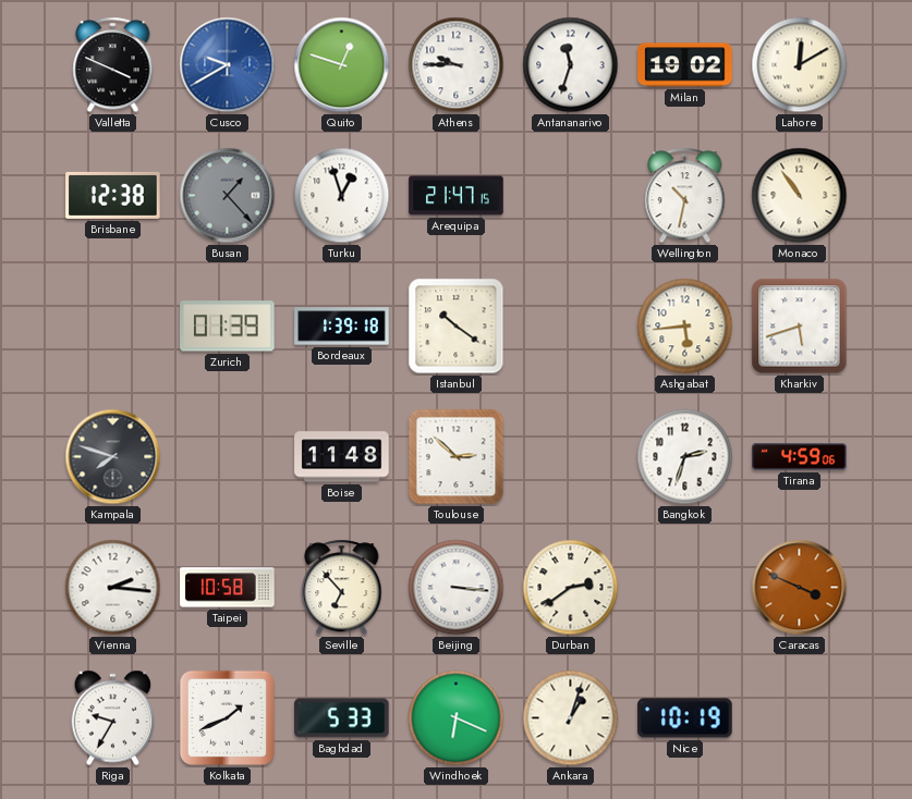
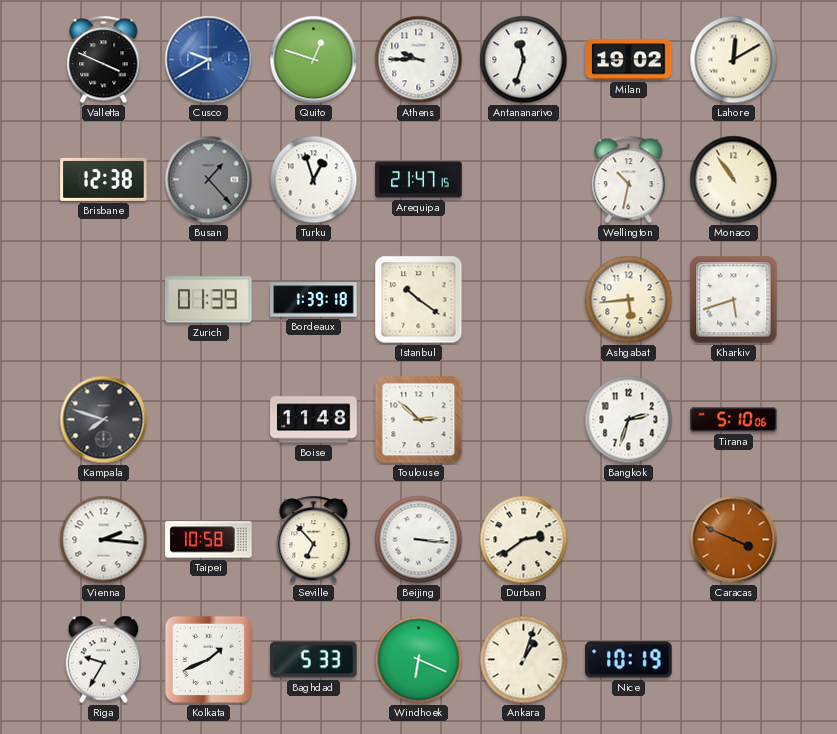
Tirana: 4:59 -> 5:10
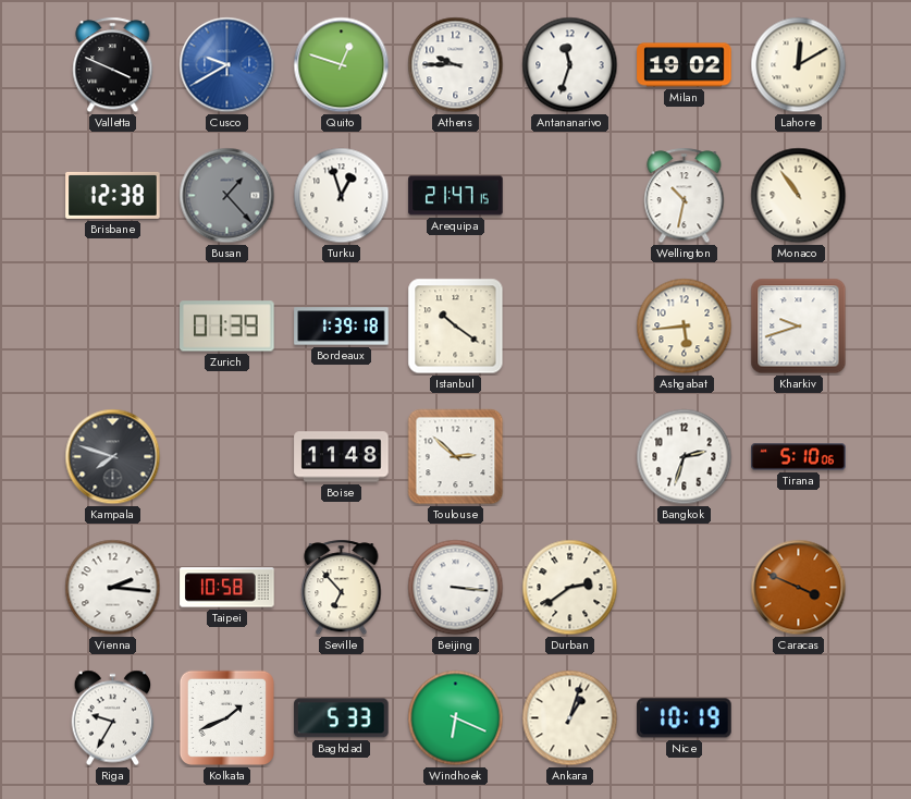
Kharkiv: 5:42 -> 9:42
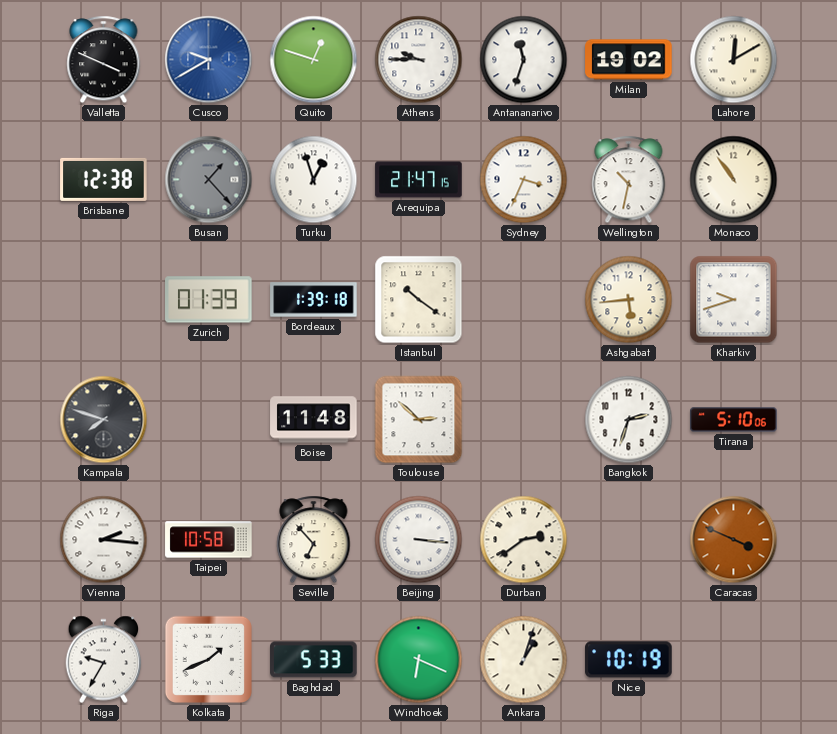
Sydney: none -> 3:34
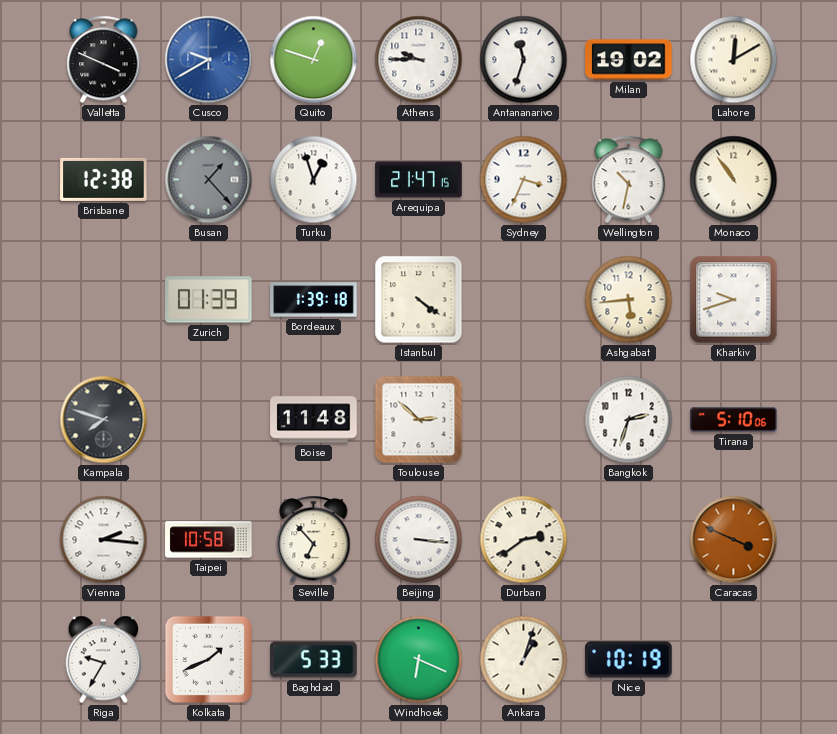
Istanbul: 10:21 -> 4:21
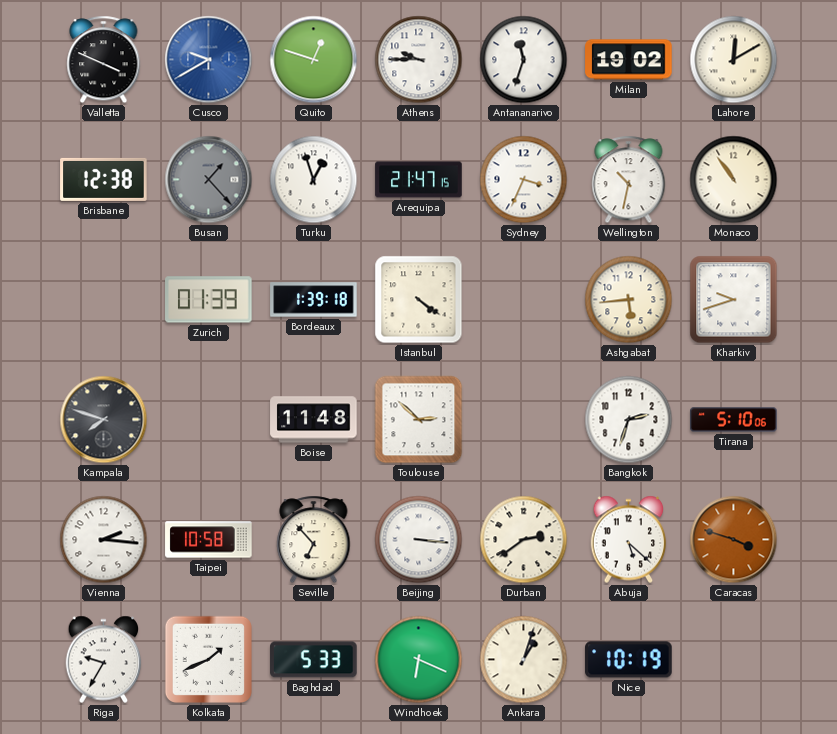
Abuja: none -> 5:22
Caracas: 3:49 -> 3:48
